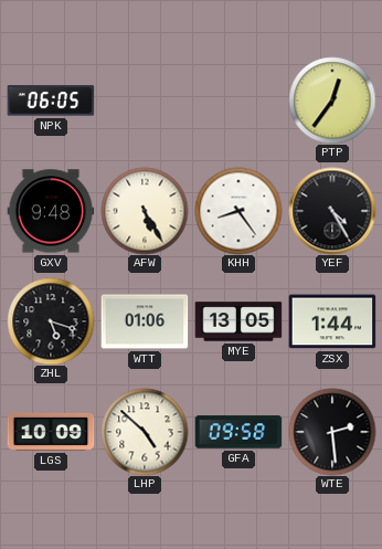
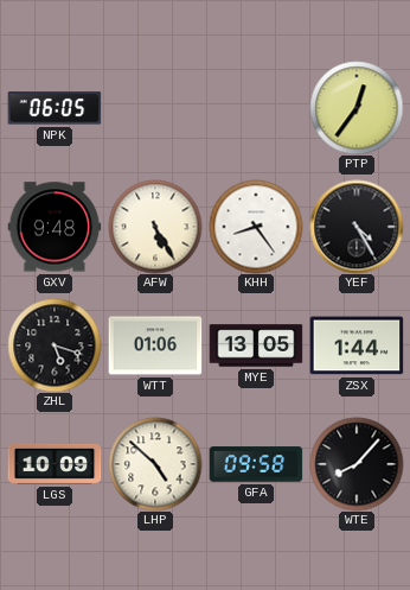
WTE: 2:29 -> 8:07
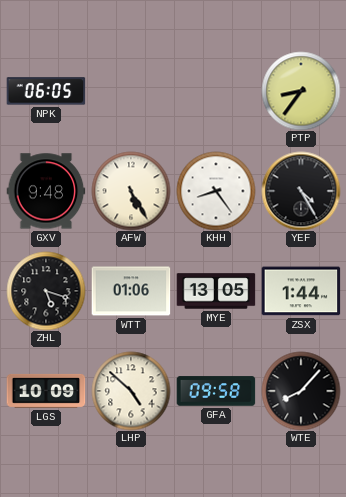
PTP: 12:36 -> 8:36
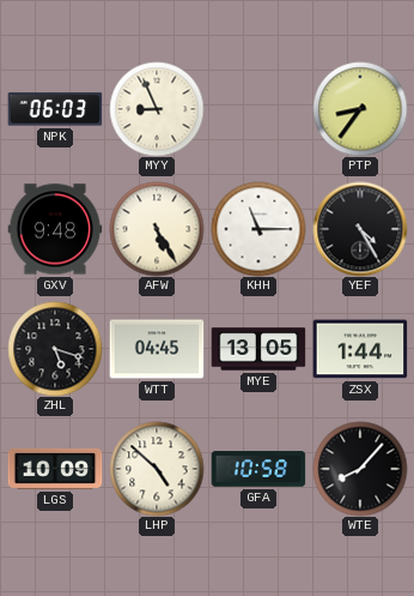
NPK: 06:05 -> 06:03
MYY: none -> 8:56
KHH: 8:24 -> 11:15
WTT: 01:06 -> 04:45
GFA: 09:58 -> 10:58
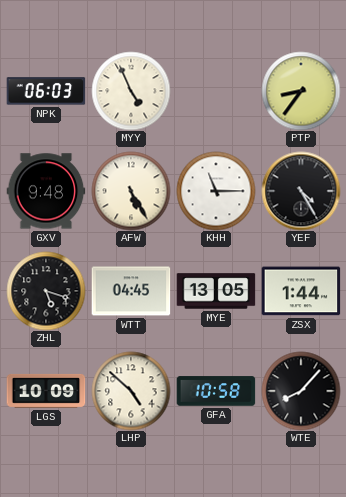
MYY: 8:56 -> 4:56
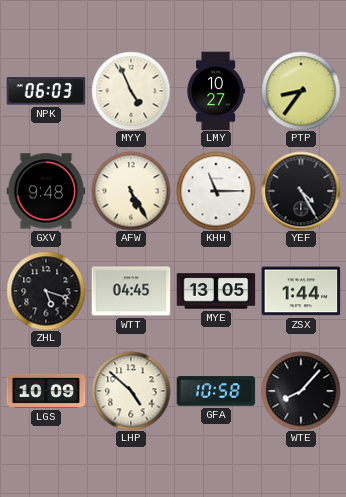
LMY: none -> 10:27
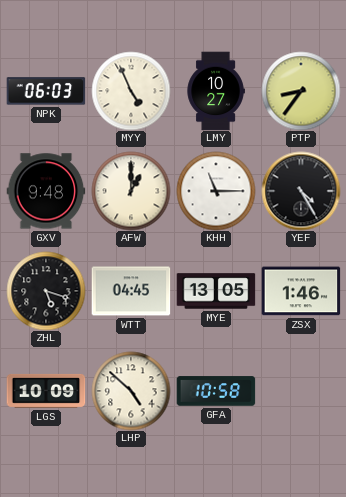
AFW: 5:25 -> 1:00
ZSX: 1:44 -> 1:46
WTE: 8:07 -> none
